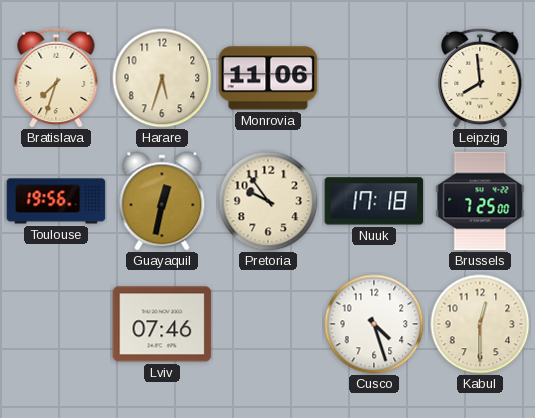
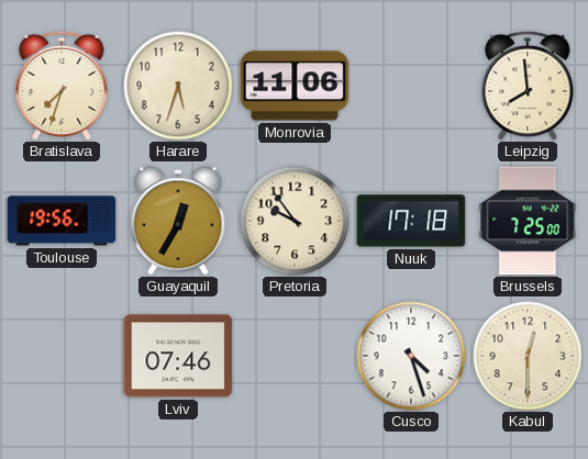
Guayaquil: 12:32 -> 12:35
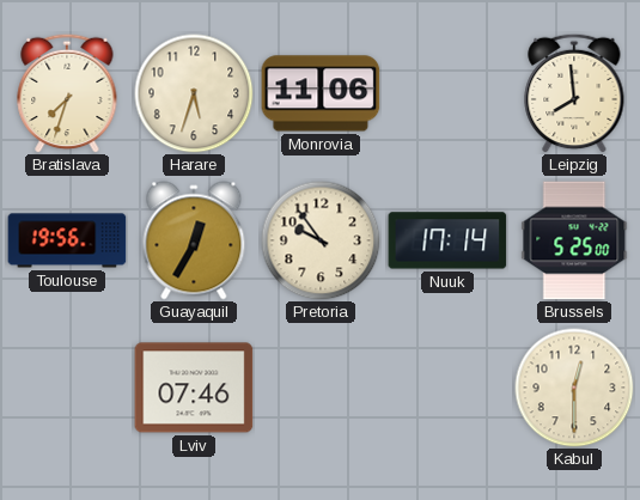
Nuuk: 17:18 -> 17:14
Brussels: 7:25 -> 5:25
Cusco: 4:27 -> none
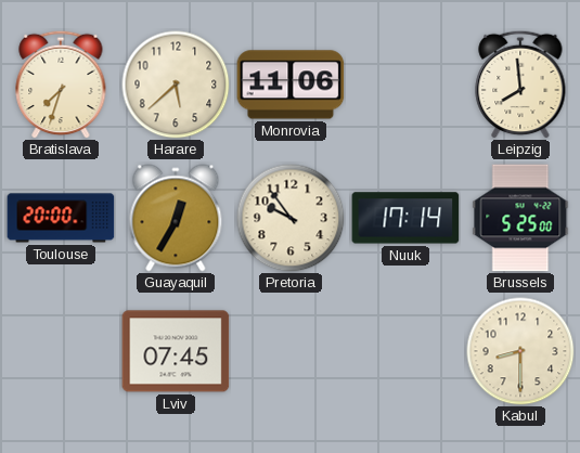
Harare: 5:33 -> 5:38
Toulouse: 19:56 -> 20:00
Lviv: 07:46 -> 07:45
Kabul: 12:30 -> 8:30
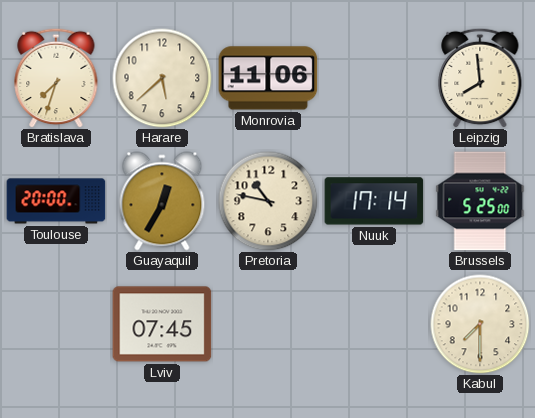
Pretoria: 9:54 -> 10:47
Kabul: 8:30 -> 7:30
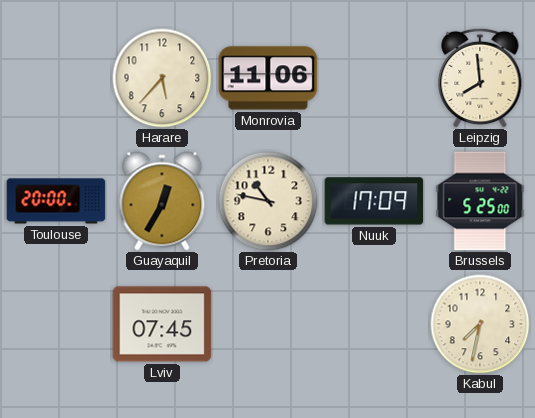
Bratislava: 7:33 -> none
Harare: 5:38 -> 5:37
Nuuk: 17:14 -> 17:09
Kabul: 7:30 -> 7:32
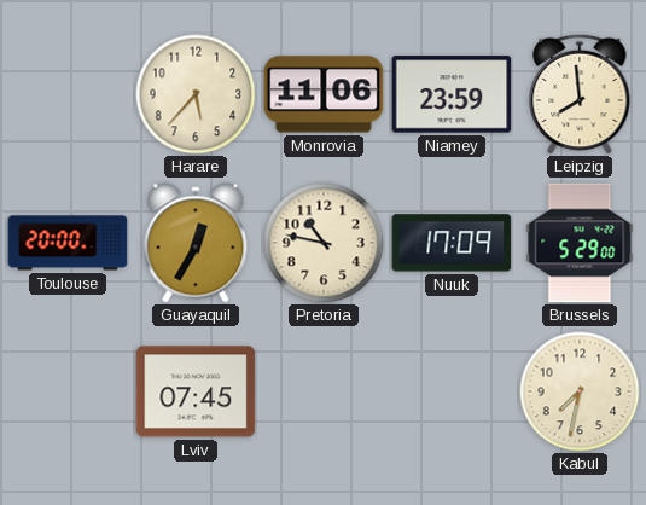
Niamey: none -> 23:59
Brussels: 5:25 -> 5:29
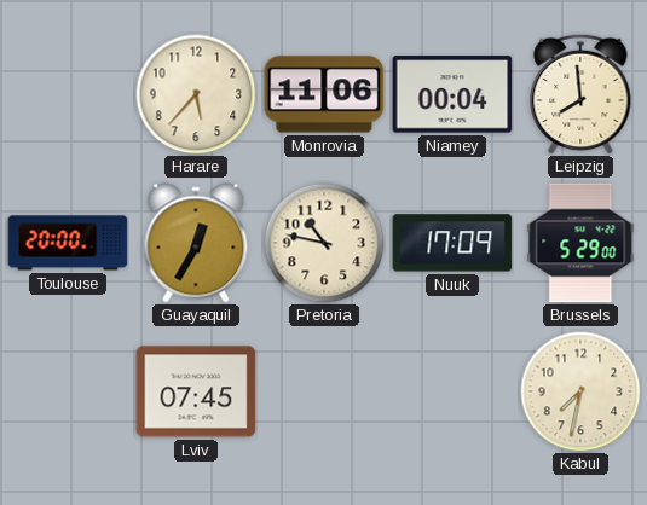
Niamey: 23:59 -> 00:04
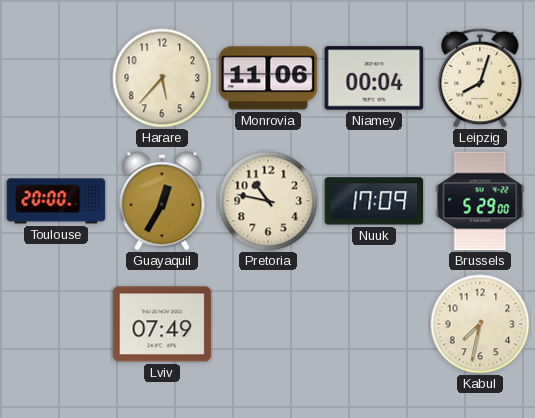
Leipzig: 7:59 -> 8:03
Lviv: 07:45 -> 07:49
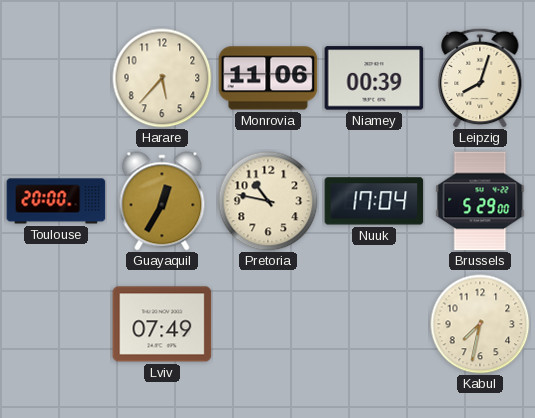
Niamey: 00:04 -> 00:39
Nuuk: 17:09 -> 17:04
